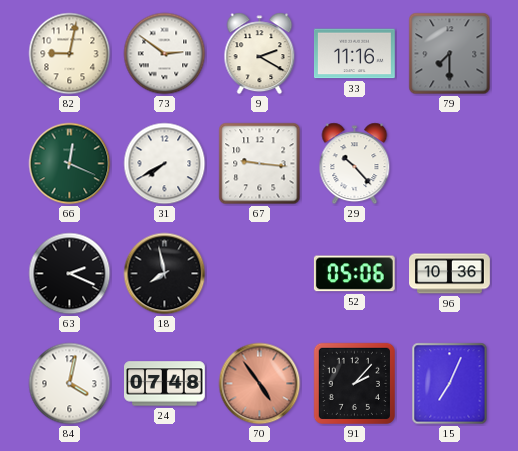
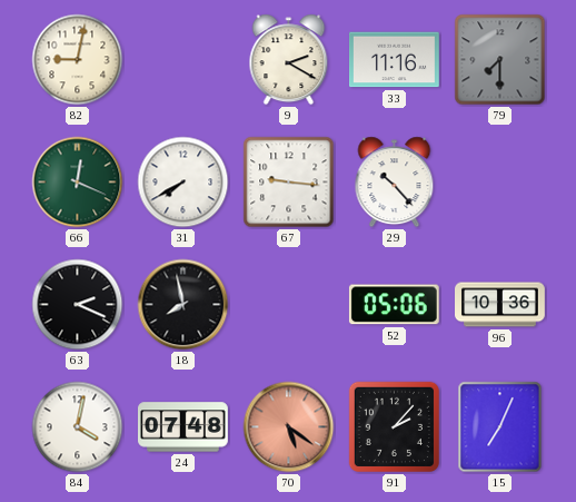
73: 2:51 -> none
70: 4:54 -> 5:21
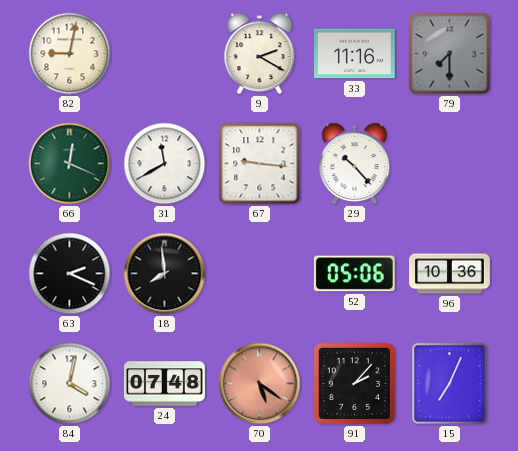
31: 7:40 -> 11:40
18: 7:58 -> 7:59
